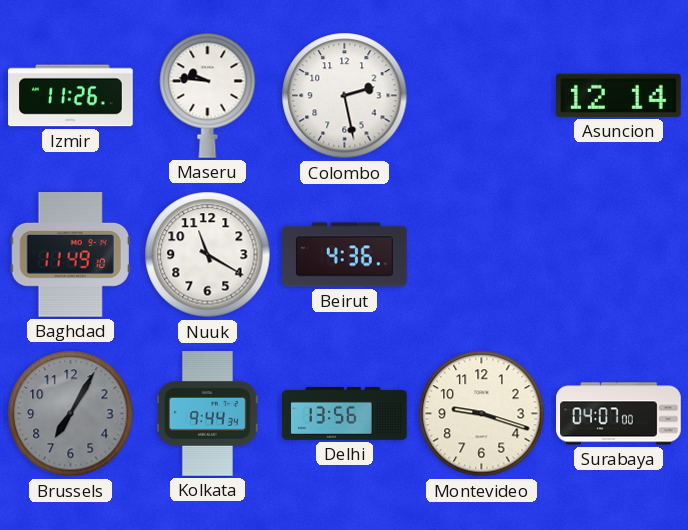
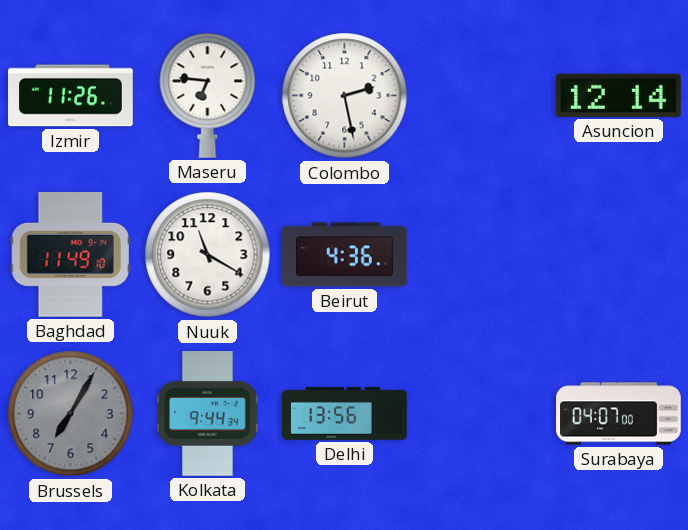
Maseru: 9:46 -> 6:46
Montevideo: 9:18 -> none
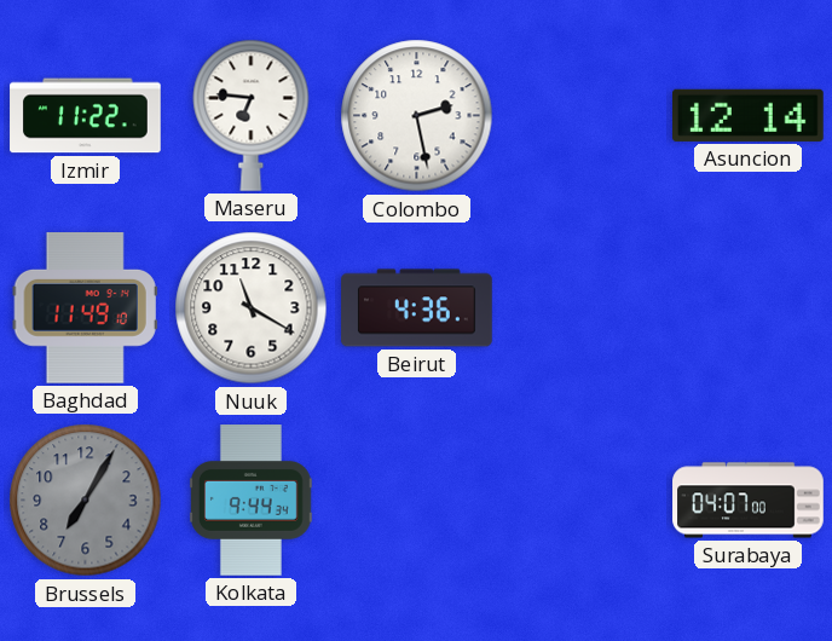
Izmir: 11:26 -> 11:22
Delhi: 13:56 -> none
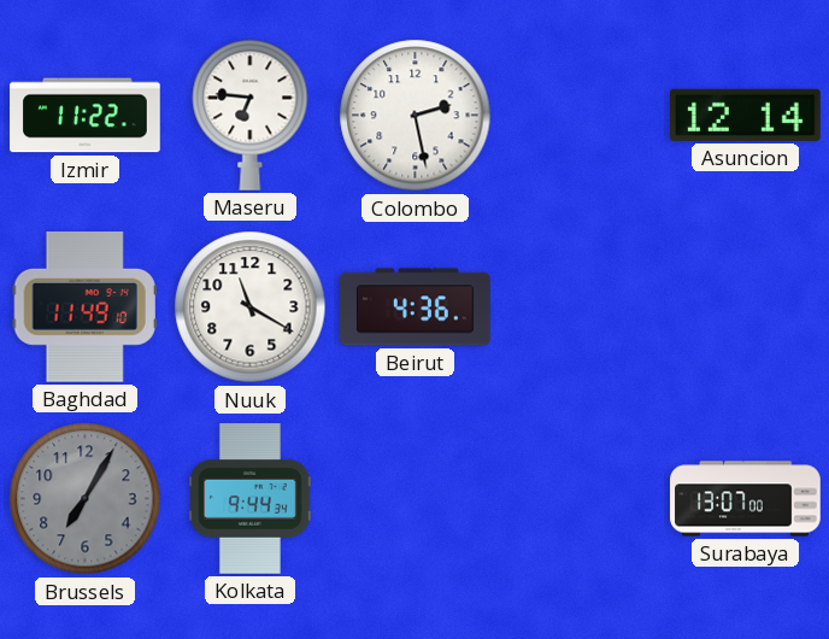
Surabaya: 04:07 -> 13:07
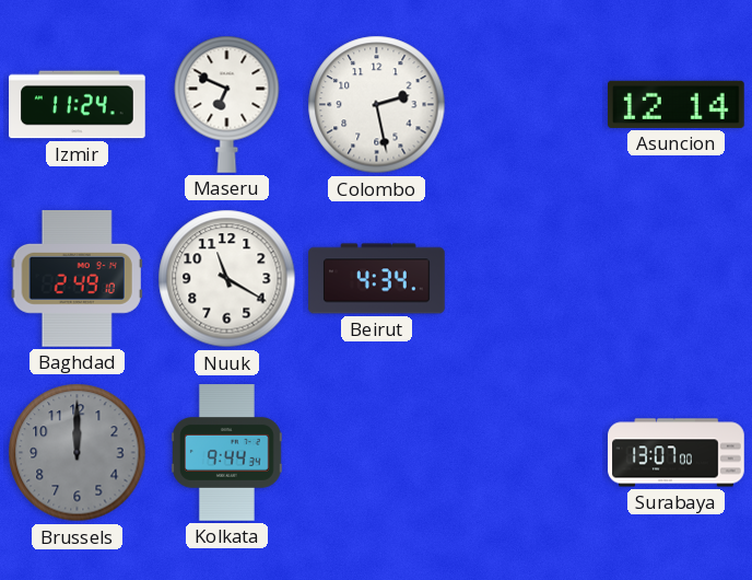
Izmir: 11:22 -> 11:24
Maseru: 6:46 -> 6:49
Baghdad: 11:49 -> 2:49
Beirut: 4:36 -> 4:34
Brussels: 7:05 -> 12:00
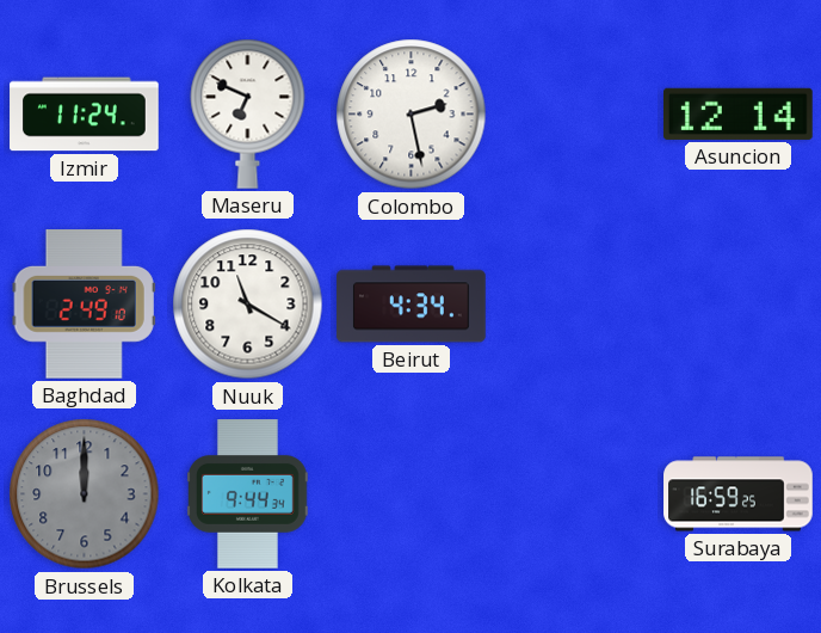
Surabaya: 13:07 -> 16:59
